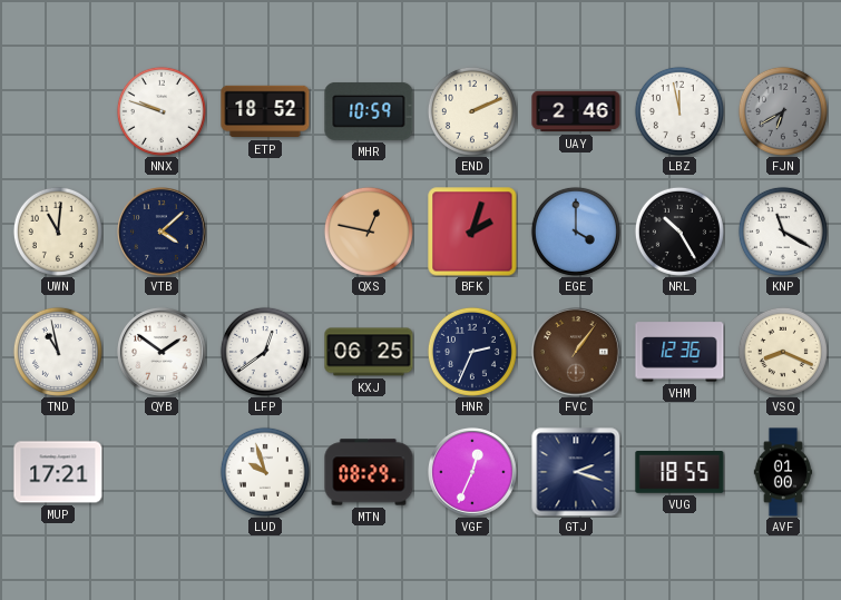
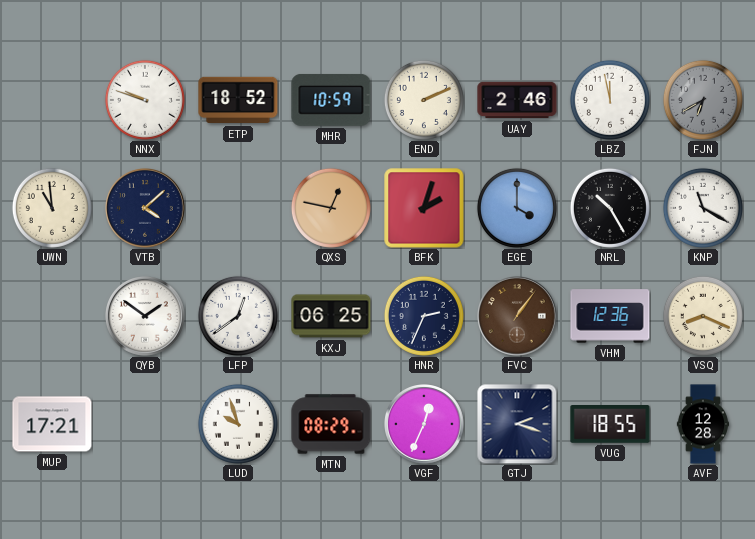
UWN: 11:01 -> 10:59
TND: 10:58 -> none
AVF: 01:00 -> 12:28
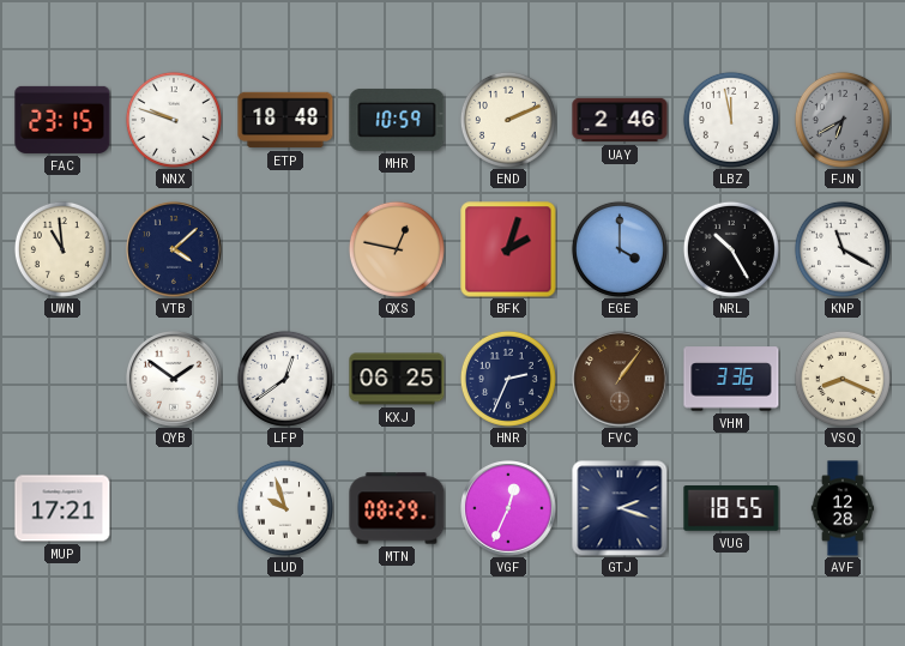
FAC: none -> 23:15
ETP: 18:52 -> 18:48
VHM: 12:36 -> 3:36
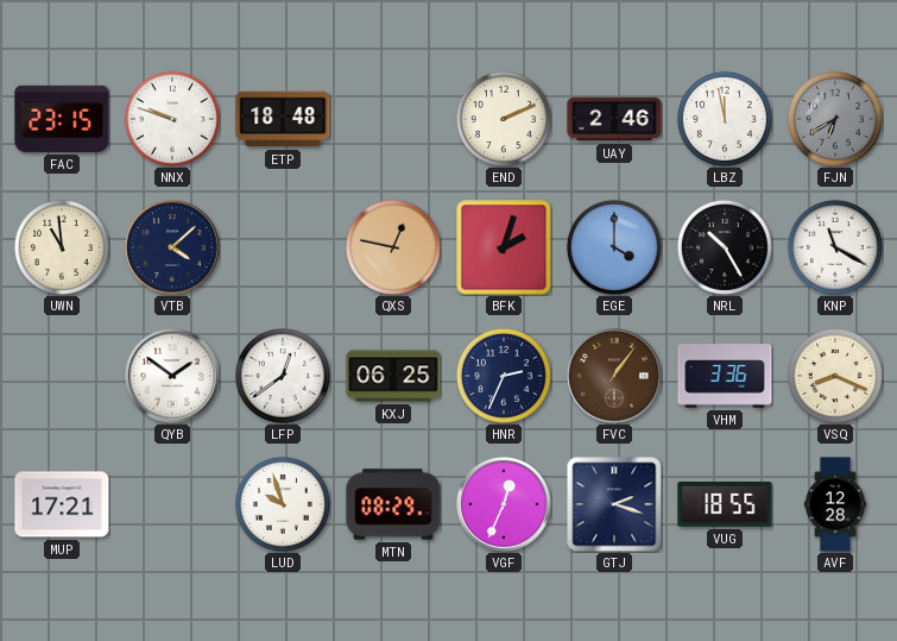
MHR: 10:59 -> none
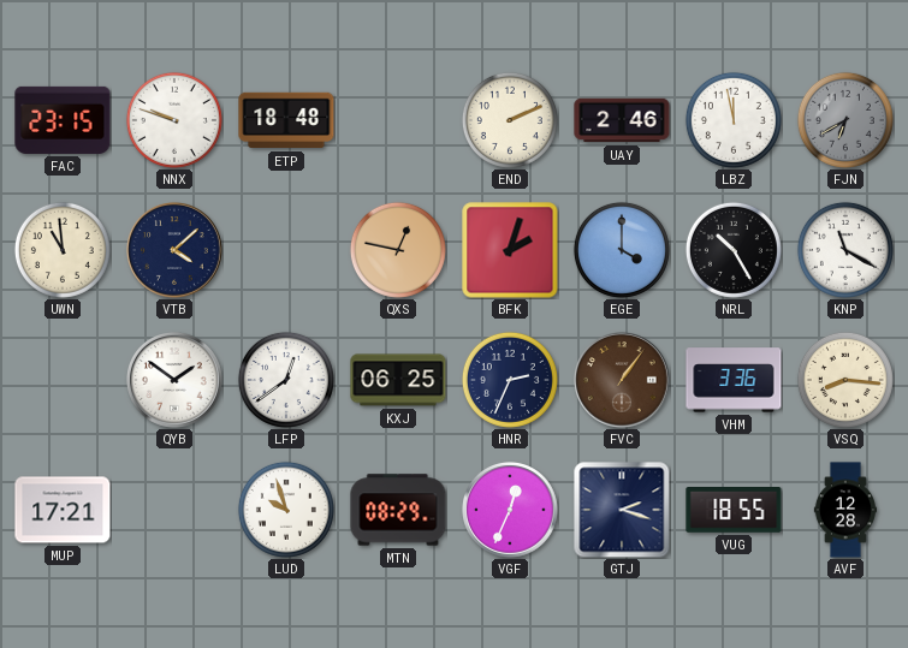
VSQ: 8:19 -> 8:16
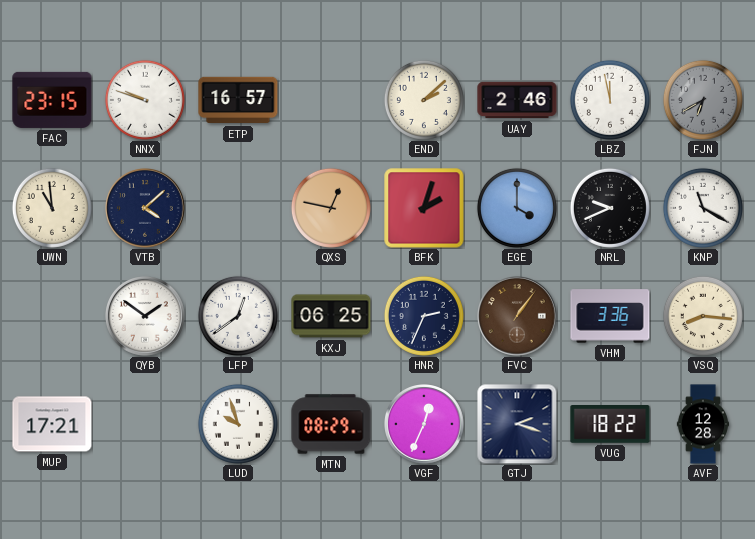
ETP: 18:48 -> 16:57
END: 2:11 -> 2:08
NRL: 10:25 -> 9:41
VUG: 18:55 -> 18:22
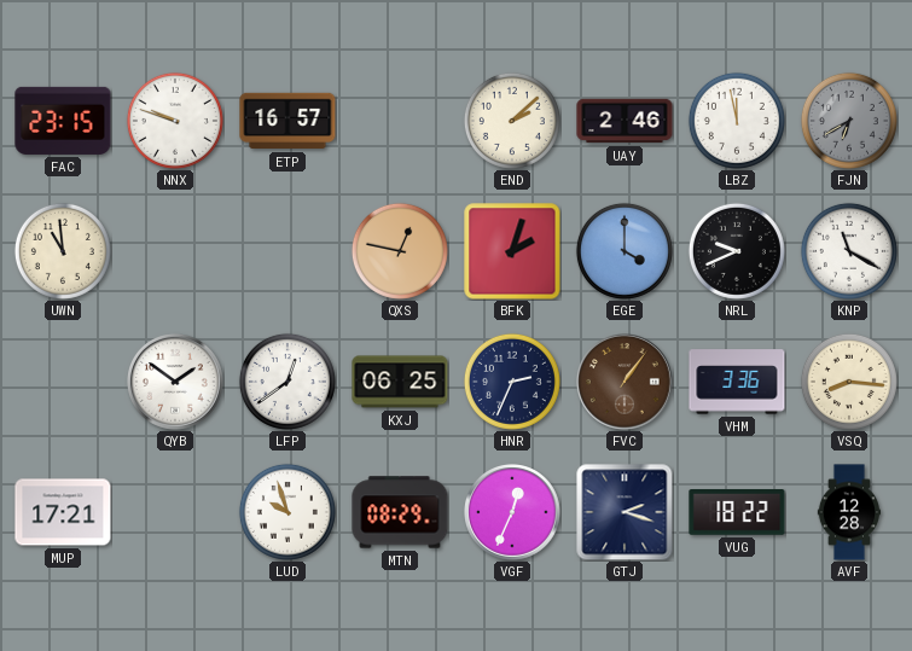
VTB: 4:08 -> none
